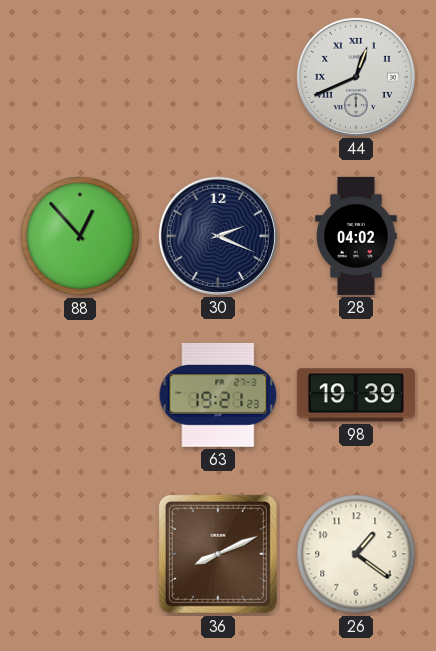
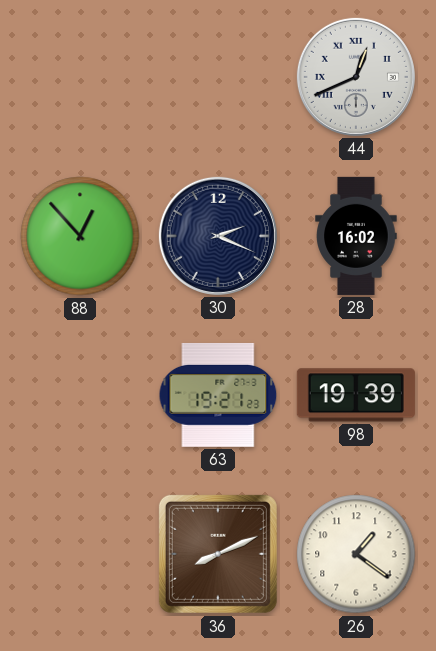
28: 04:02 -> 16:02
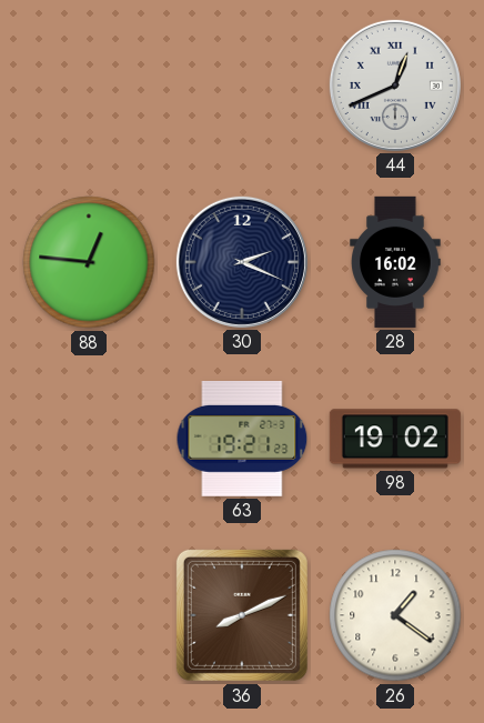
88: 12:53 -> 12:46
98: 19:39 -> 19:02
